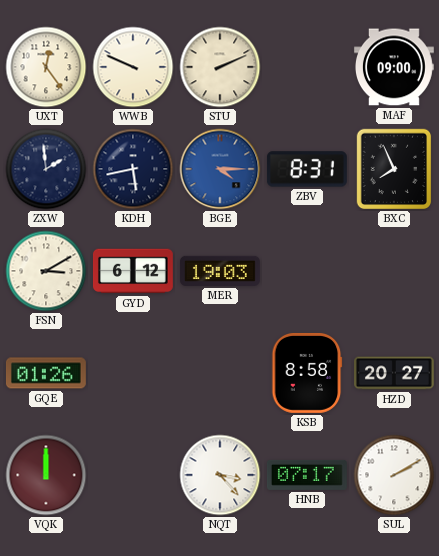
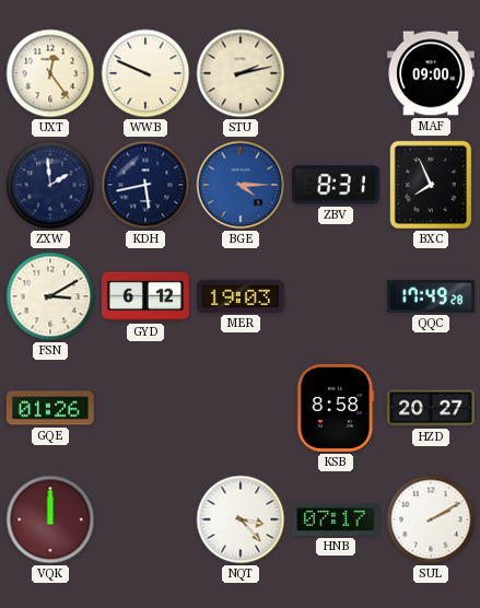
STU: 2:11 -> 2:13
QQC: none -> 17:49
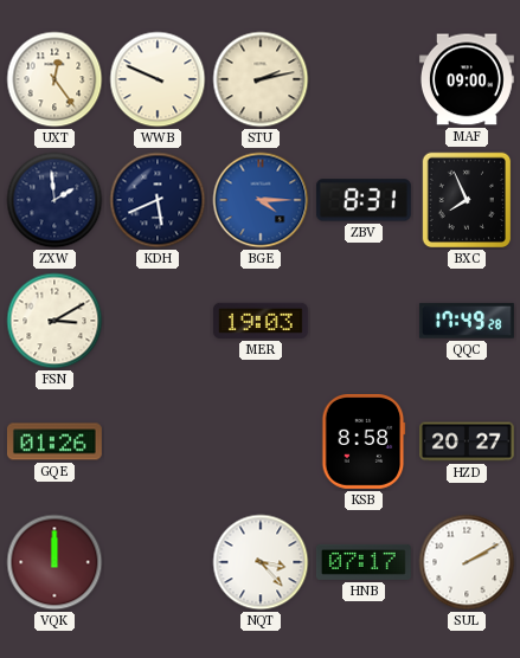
KDH: 5:43 -> 5:41
GYD: 6:12 -> none
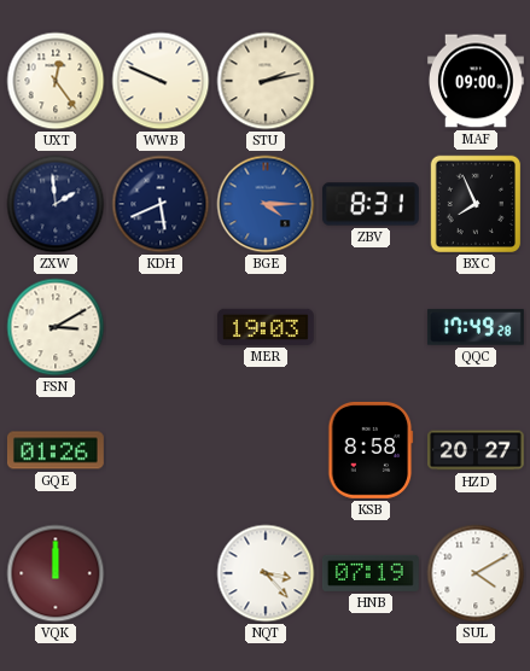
HNB: 07:17 -> 07:19
SUL: 2:10 -> 4:10
